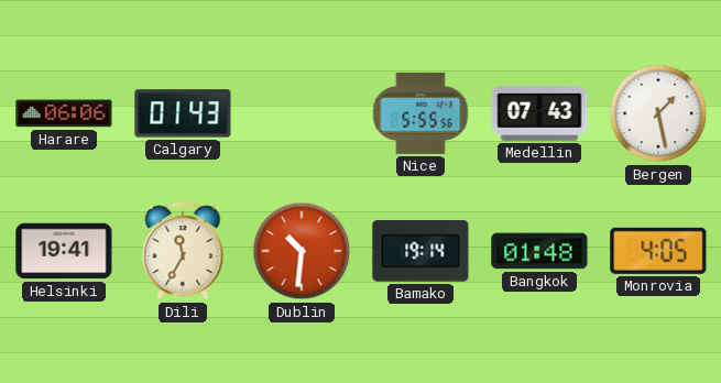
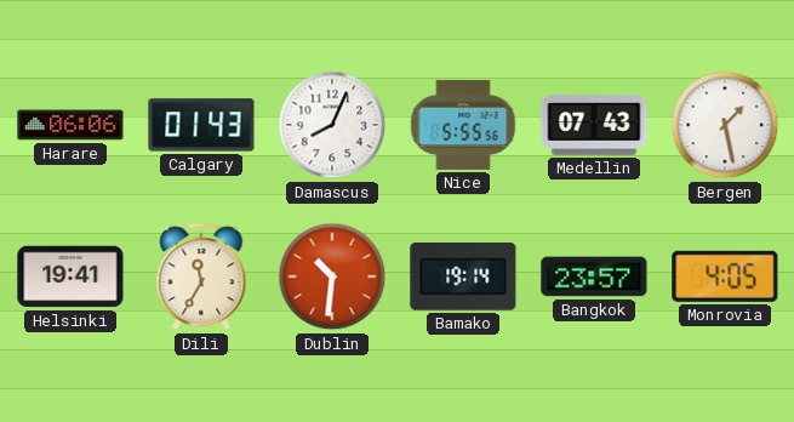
Damascus: none -> 8:04
Bangkok: 01:48 -> 23:57
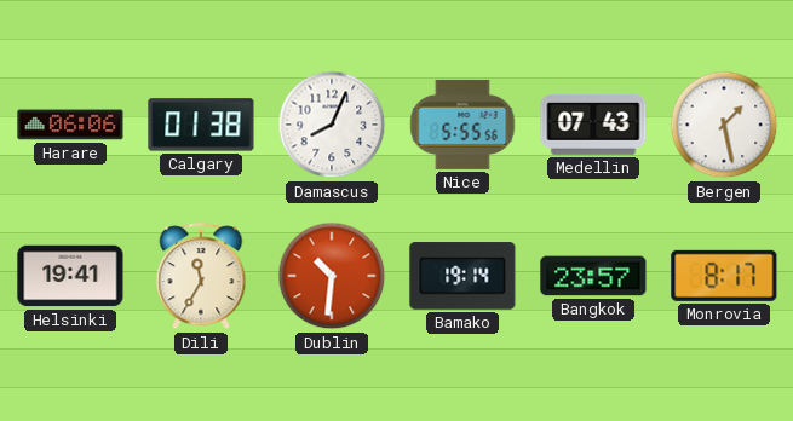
Calgary: 01:43 -> 01:38
Monrovia: 4:05 -> 8:17
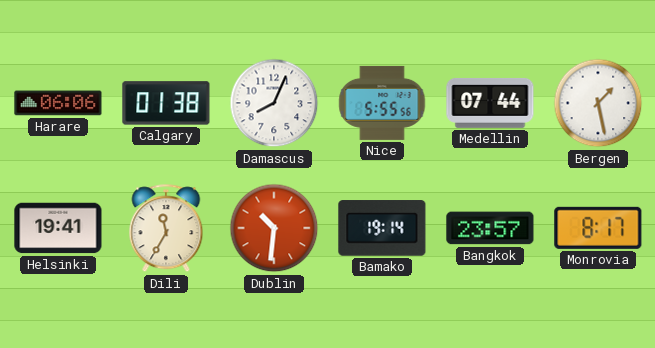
Medellin: 07:43 -> 07:44
